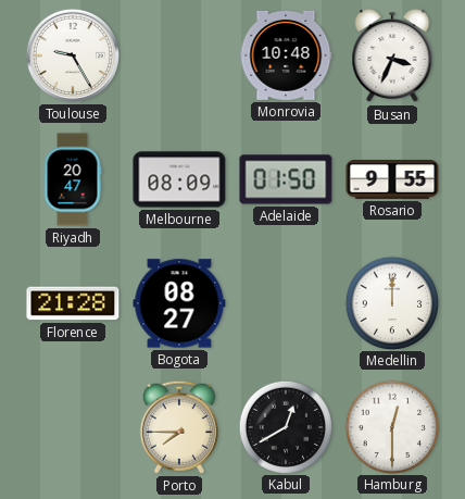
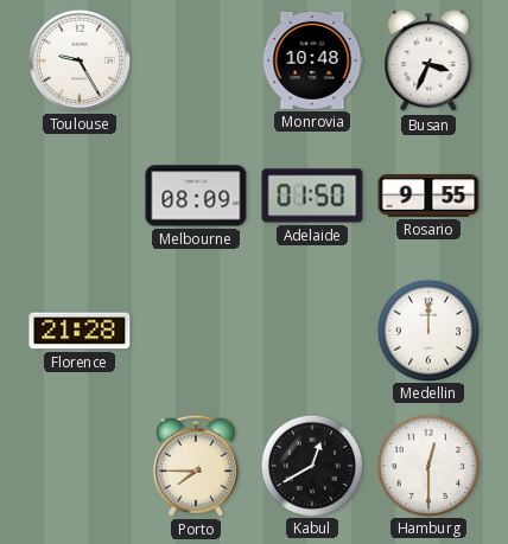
Riyadh: 20:47 -> none
Bogota: 08:27 -> none
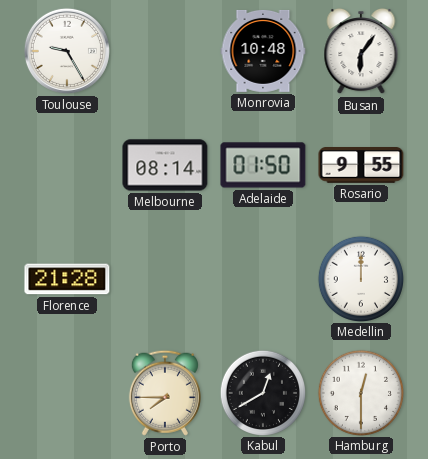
Busan: 3:34 -> 6:06
Melbourne: 08:09 -> 08:14
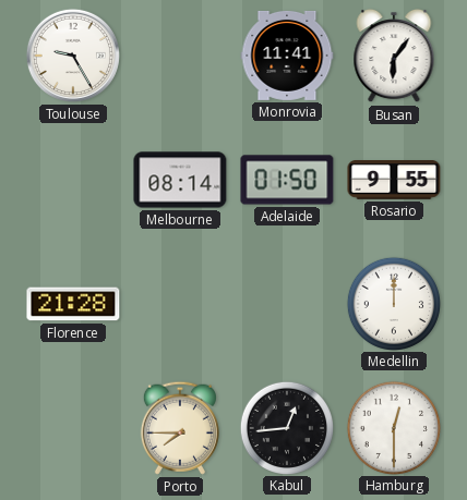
Monrovia: 10:48 -> 11:41
Kabul: 12:40 -> 12:44
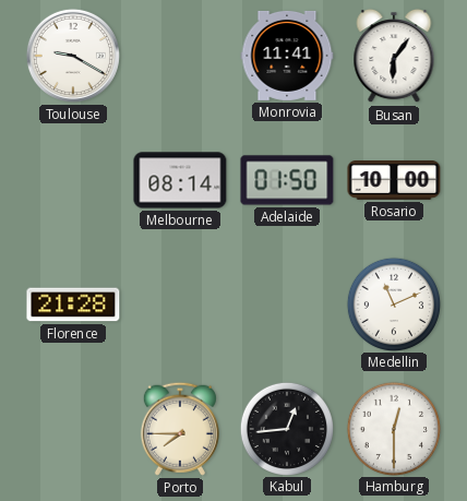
Toulouse: 9:25 -> 9:20
Rosario: 9:55 -> 10:00
Medellin: 12:00 -> 11:11
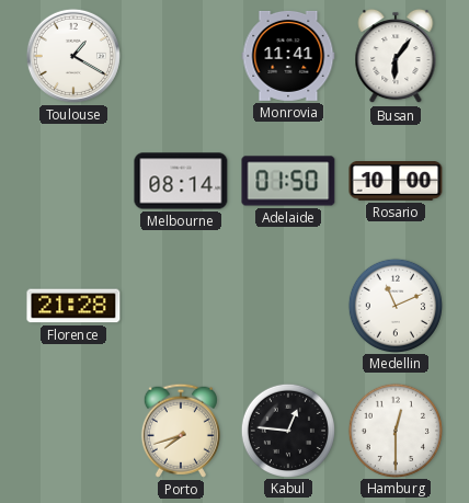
Toulouse: 9:20 -> 1:20
Porto: 7:45 -> 7:42
Kabul: 12:44 -> 12:46
